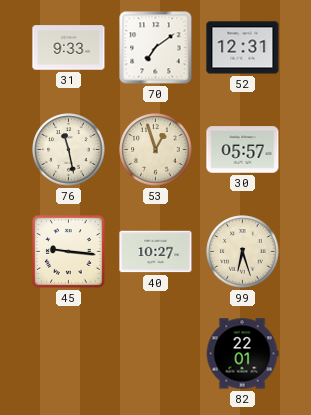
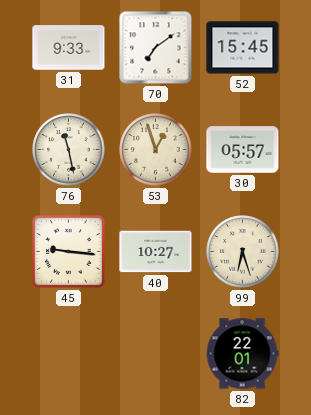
52: 12:31 -> 15:45
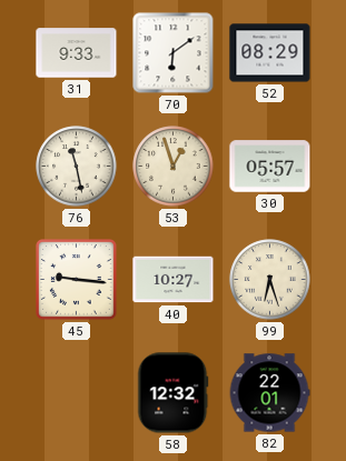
70: 7:09 -> 6:09
52: 15:45 -> 08:29
58: none -> 12:32
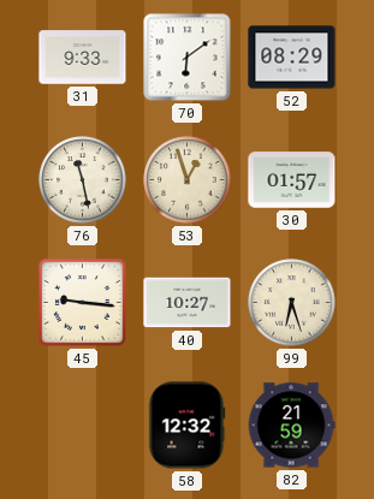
30: 05:57 -> 01:57
82: 22:01 -> 21:59
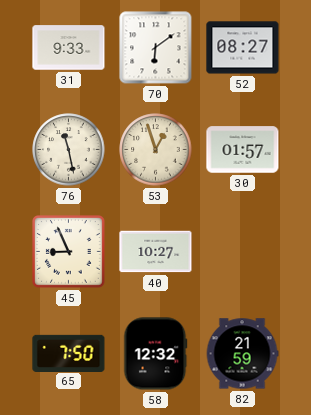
52: 08:29 -> 08:27
45: 9:16 -> 8:56
99: 6:27 -> none
65: none -> 7:50
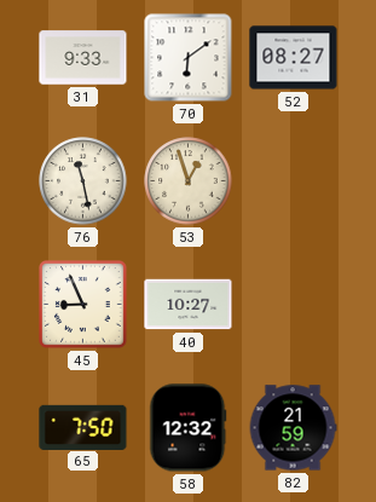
30: 01:57 -> none
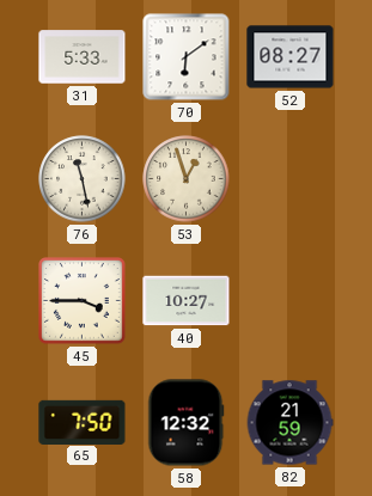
31: 9:33 -> 5:33
45: 8:56 -> 3:45
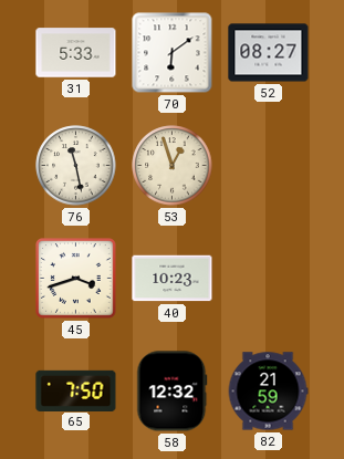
45: 3:45 -> 3:42
40: 10:27 -> 10:23
